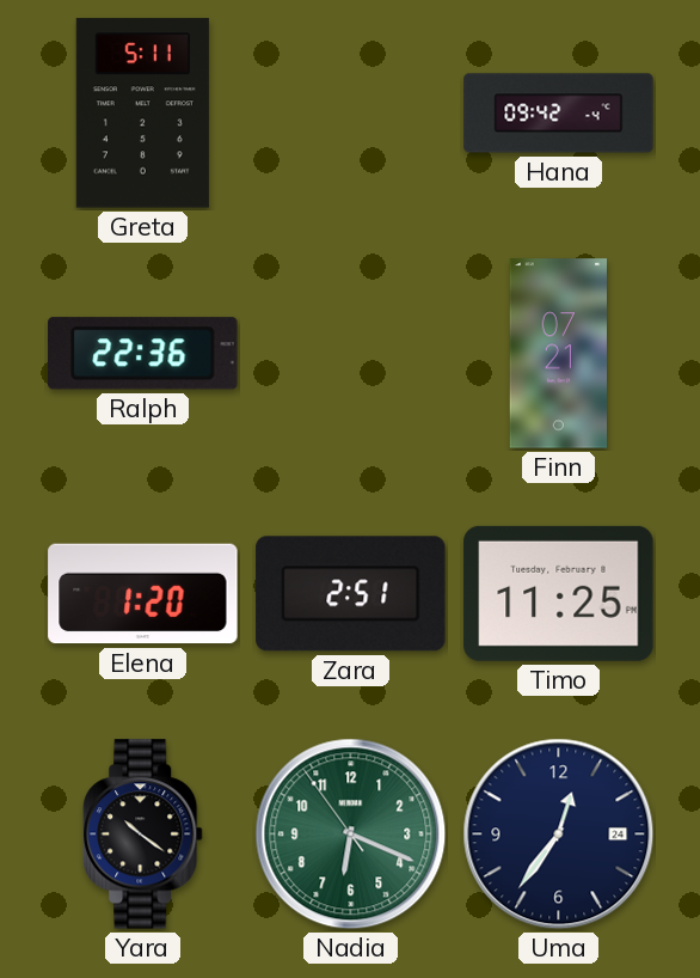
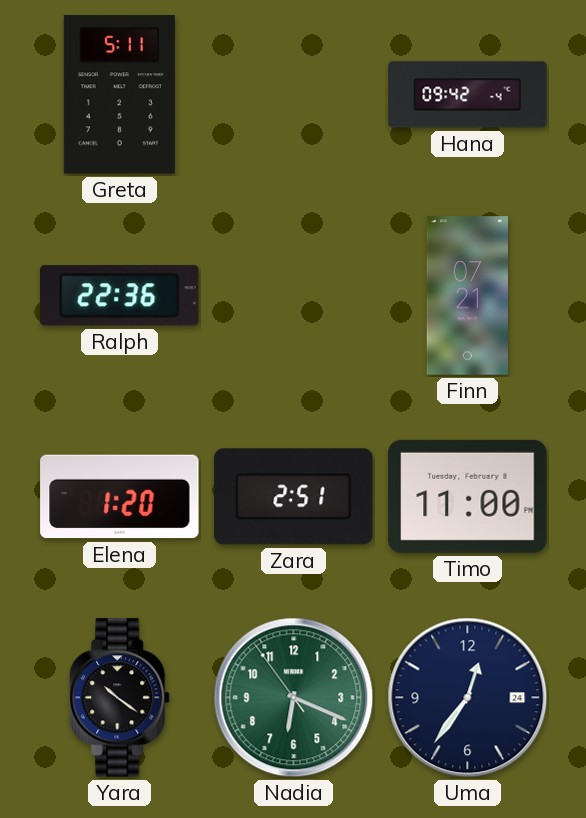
Timo: 11:25 -> 11:00
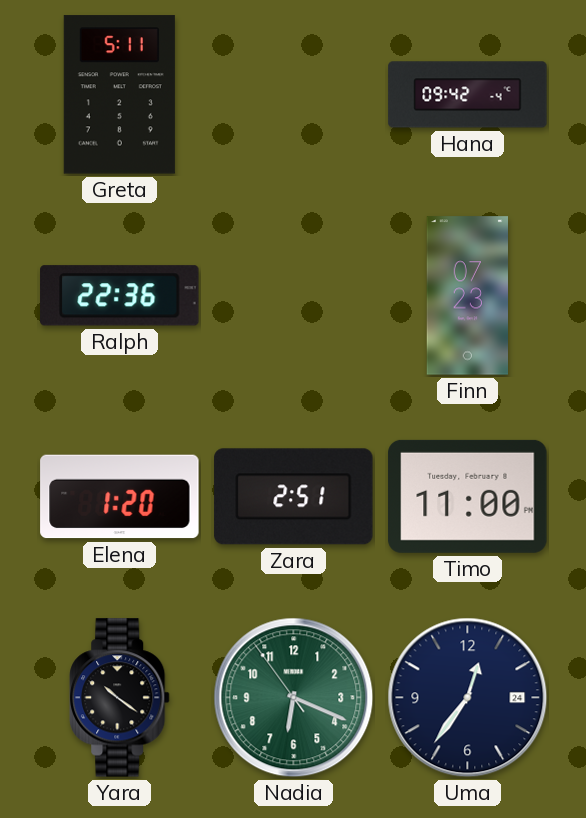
Finn: 07:21 -> 07:23
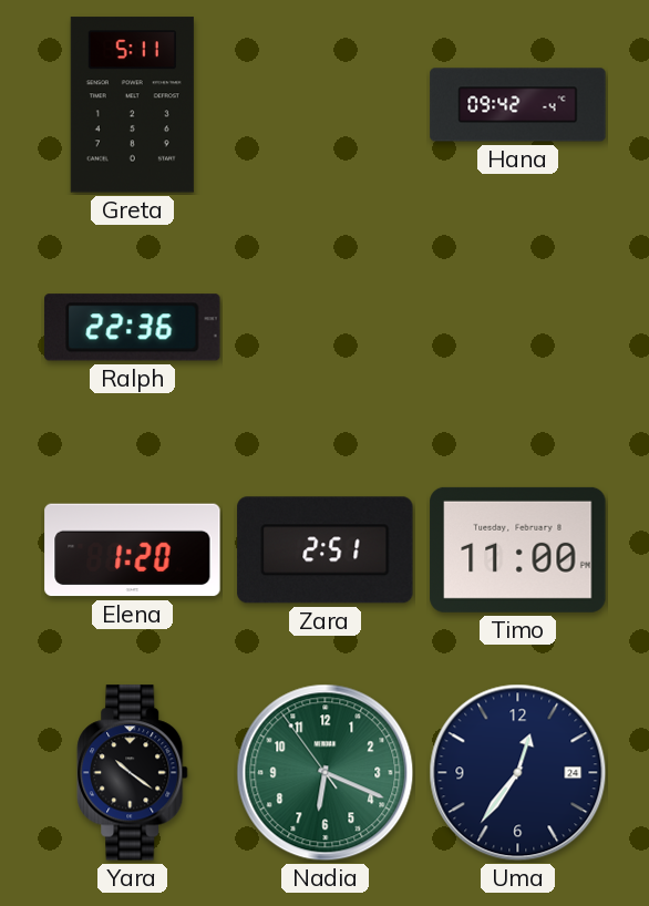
Finn: 07:23 -> none
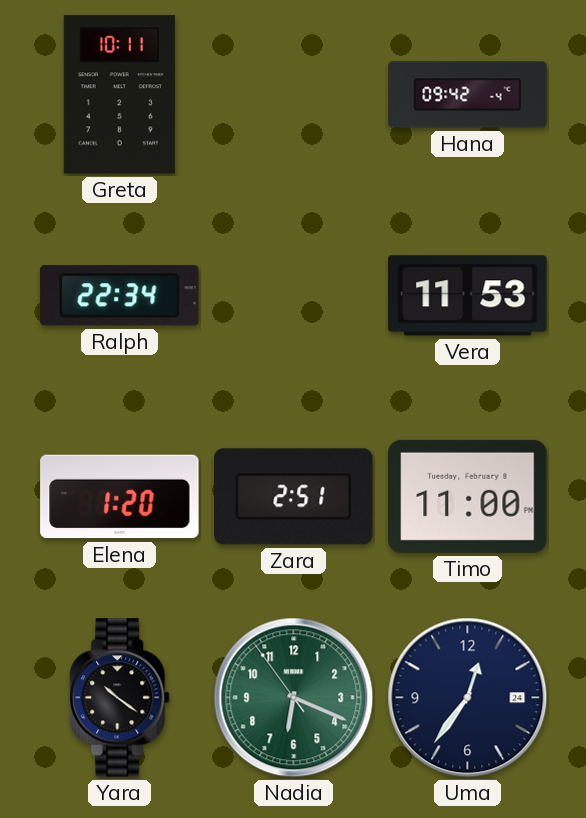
Greta: 5:11 -> 10:11
Ralph: 22:36 -> 22:34
Vera: none -> 11:53
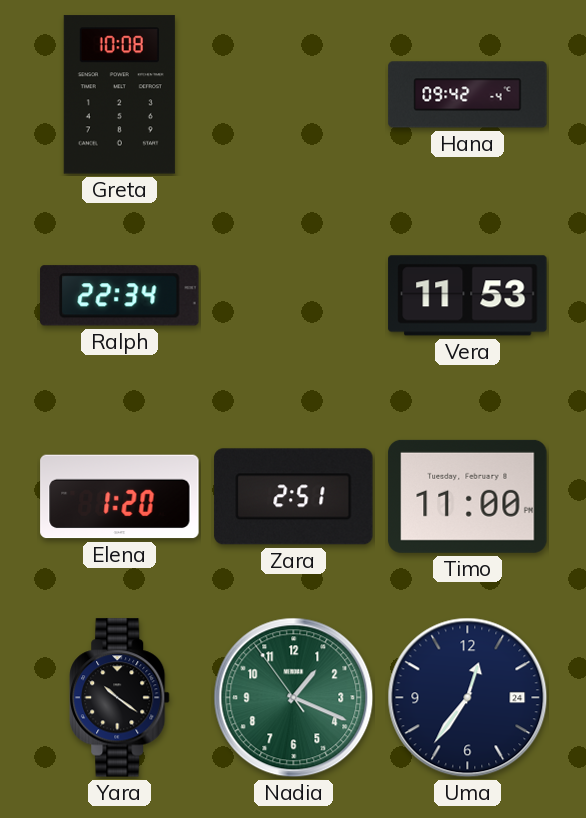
Greta: 10:11 -> 10:08
Nadia: 6:18 -> 1:18
